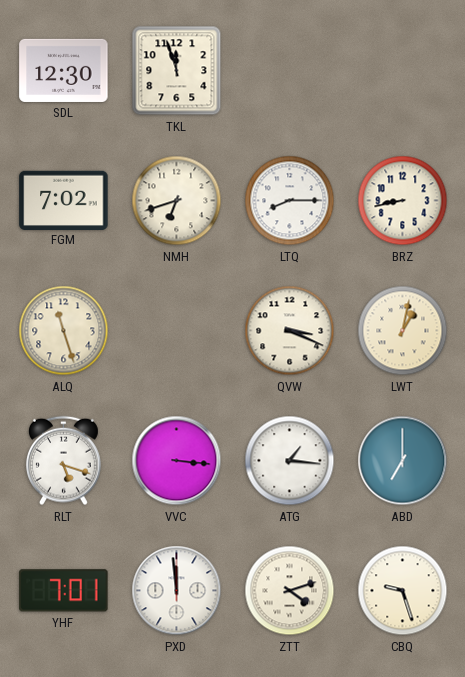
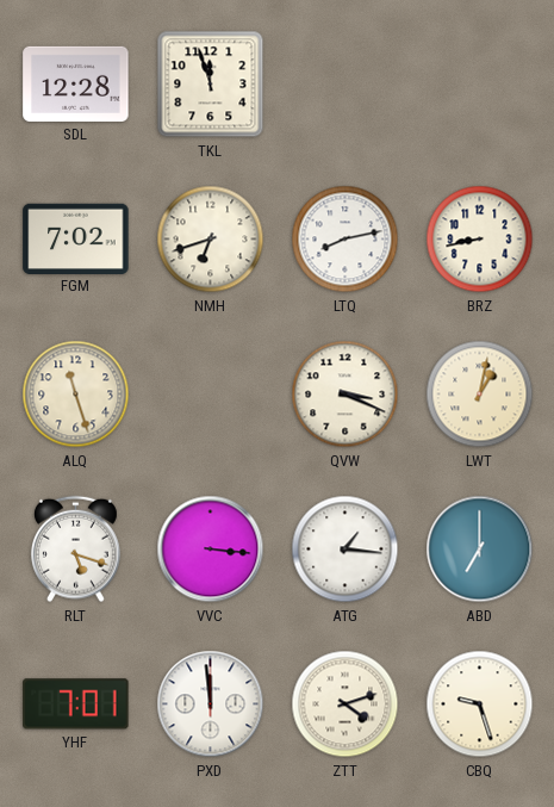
SDL: 12:30 -> 12:28
LTQ: 8:15 -> 8:13
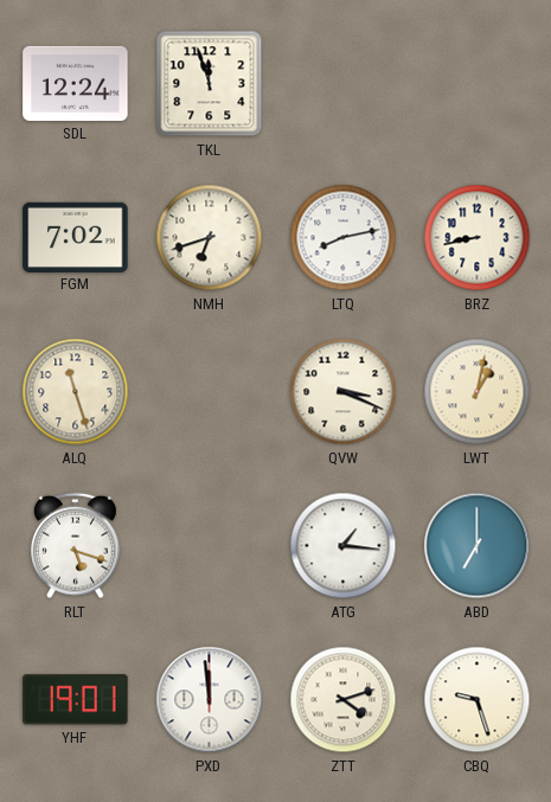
SDL: 12:28 -> 12:24
VVC: 3:16 -> none
YHF: 7:01 -> 19:01
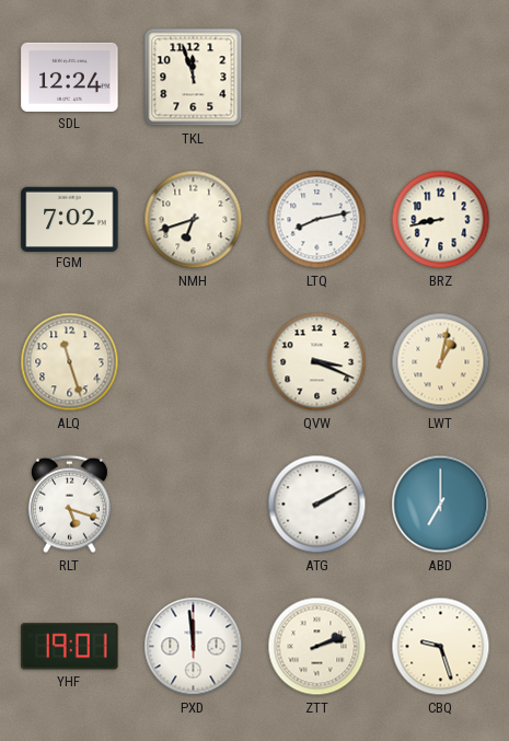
ATG: 1:16 -> 2:10
ZTT: 4:12 -> 2:12
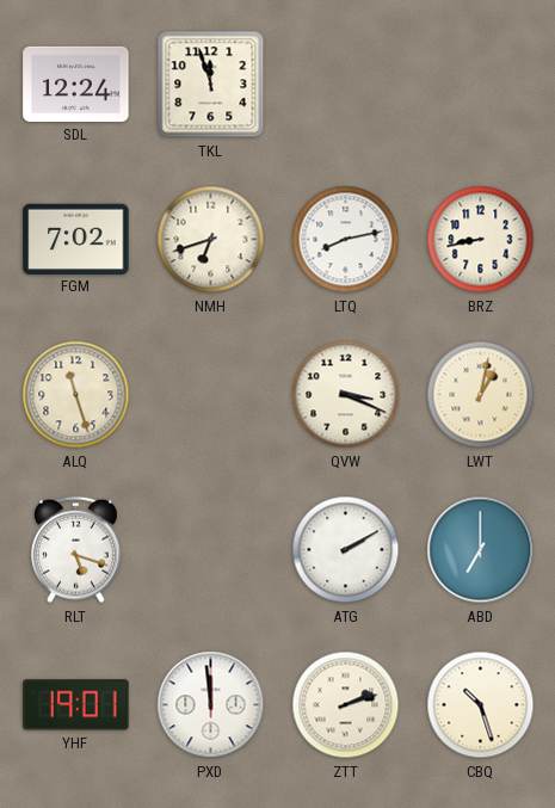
CBQ: 9:27 -> 10:27
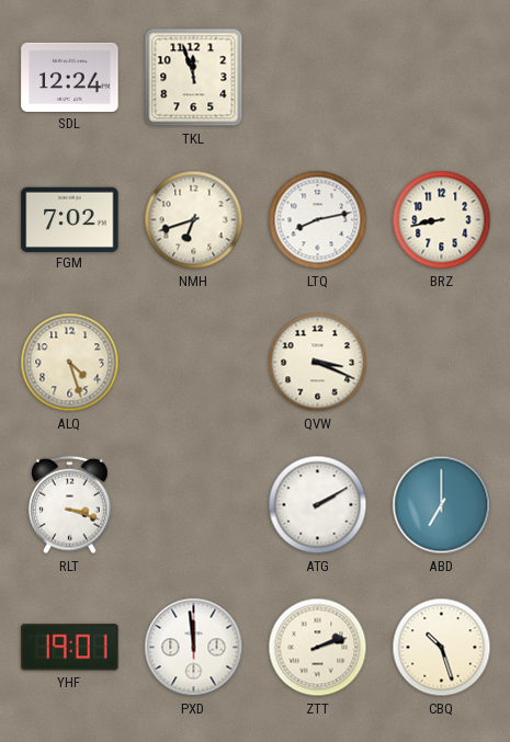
ALQ: 11:27 -> 4:27
LWT: 1:02 -> none
RLT: 5:18 -> 3:18
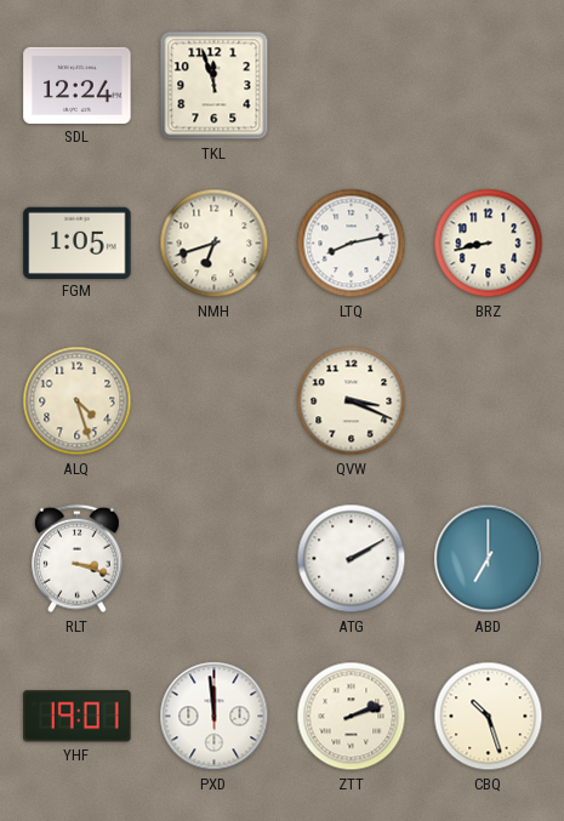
FGM: 7:02 -> 1:05
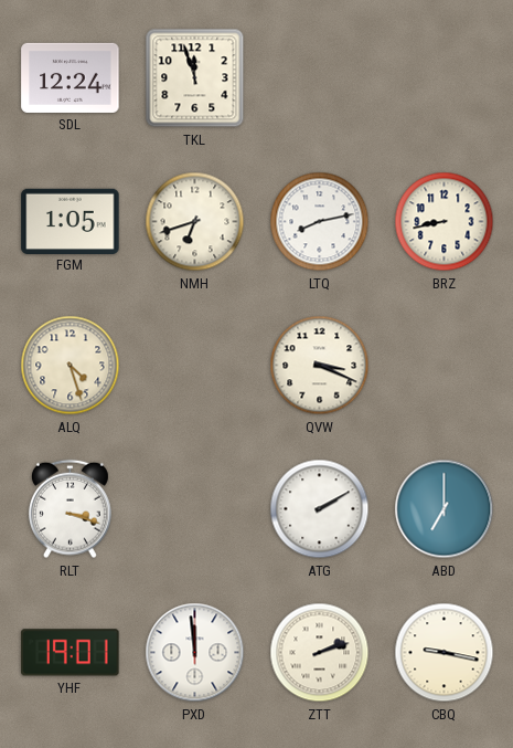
CBQ: 10:27 -> 9:17
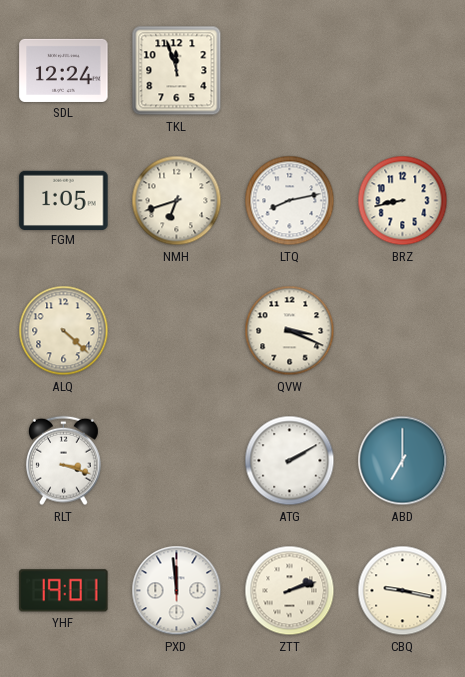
ALQ: 4:27 -> 4:22
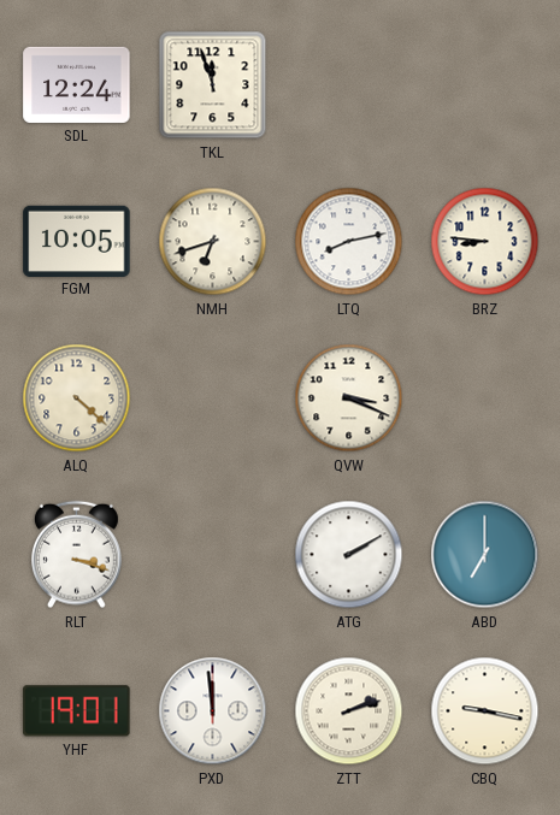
FGM: 1:05 -> 10:05
BRZ: 8:43 -> 8:46
